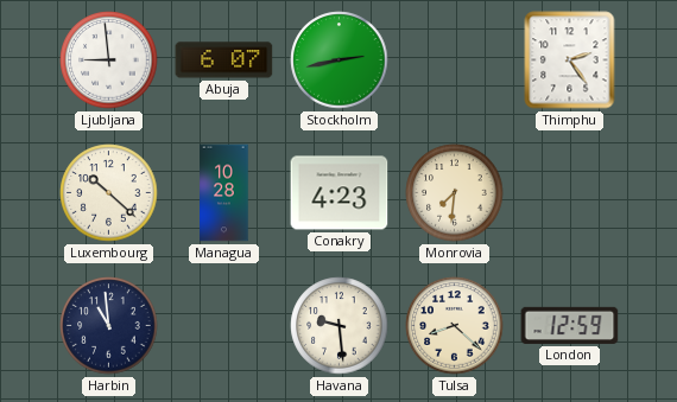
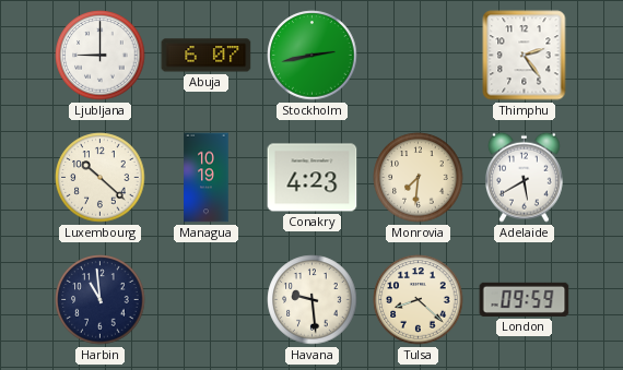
Ljubljana: 8:59 -> 9:00
Managua: 10:28 -> 10:19
Adelaide: none -> 5:40
London: 12:59 -> 09:59
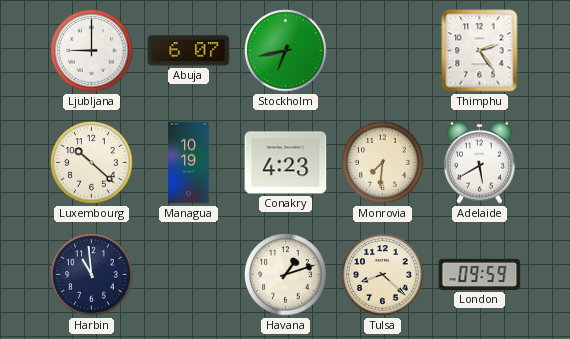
Stockholm: 2:43 -> 6:43
Havana: 9:29 -> 1:12
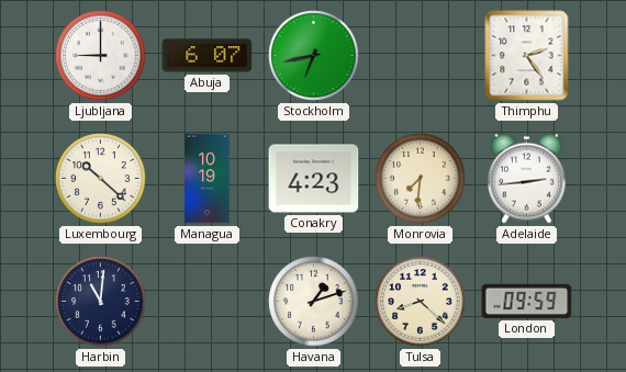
Adelaide: 5:40 -> 2:44
Harbin: 10:59 -> 11:01
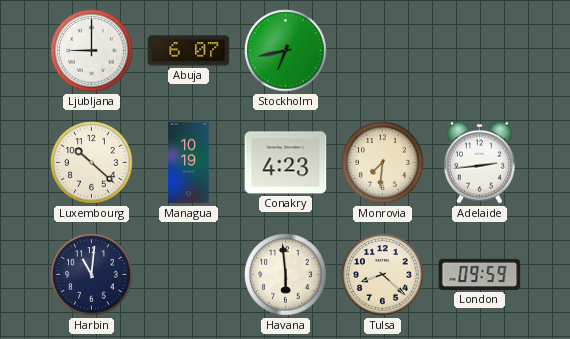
Thimphu: 2:24 -> none
Havana: 1:12 -> 5:59
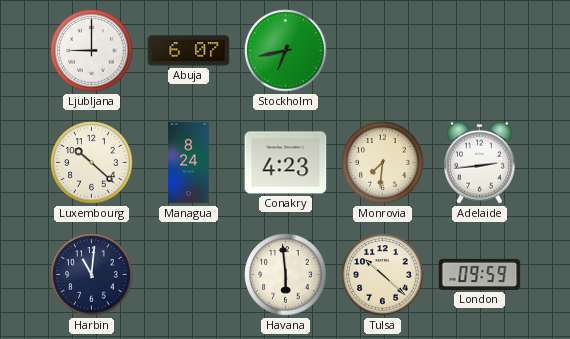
Managua: 10:19 -> 8:24
Tulsa: 8:22 -> 10:22
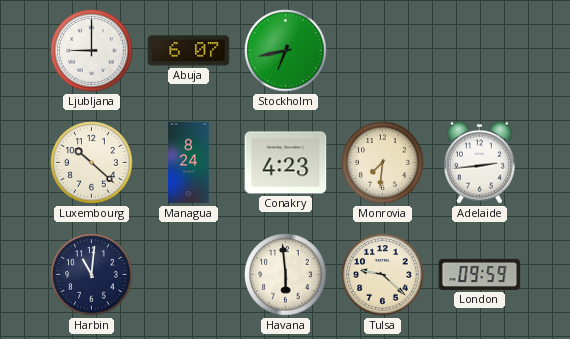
Tulsa: 10:22 -> 9:22
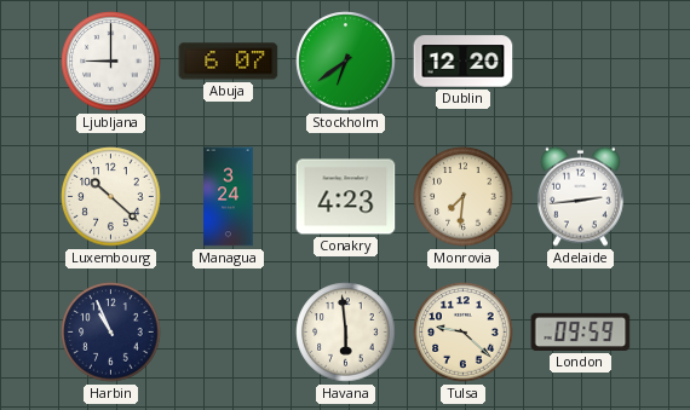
Stockholm: 6:43 -> 6:39
Dublin: none -> 12:20
Managua: 8:24 -> 3:24
Harbin: 11:01 -> 10:56
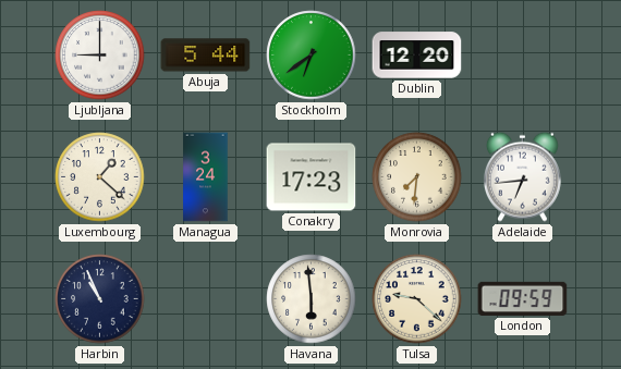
Abuja: 6:07 -> 5:44
Luxembourg: 10:22 -> 1:22
Conakry: 4:23 -> 17:23
Adelaide: 2:44 -> 6:44
